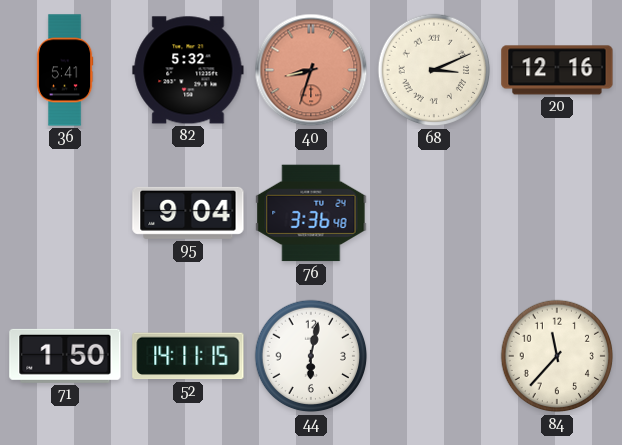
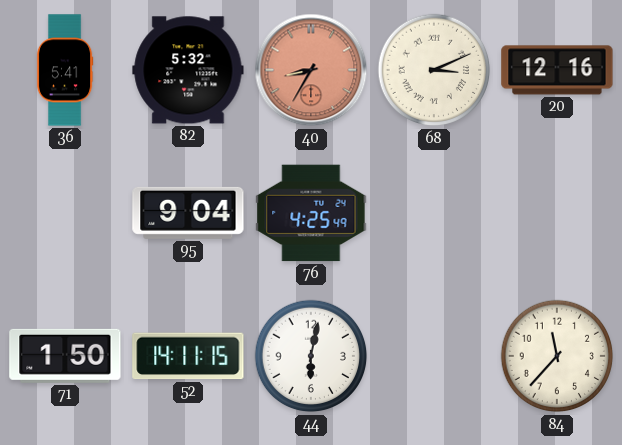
40: 8:33 -> 8:35
76: 3:36 -> 4:25
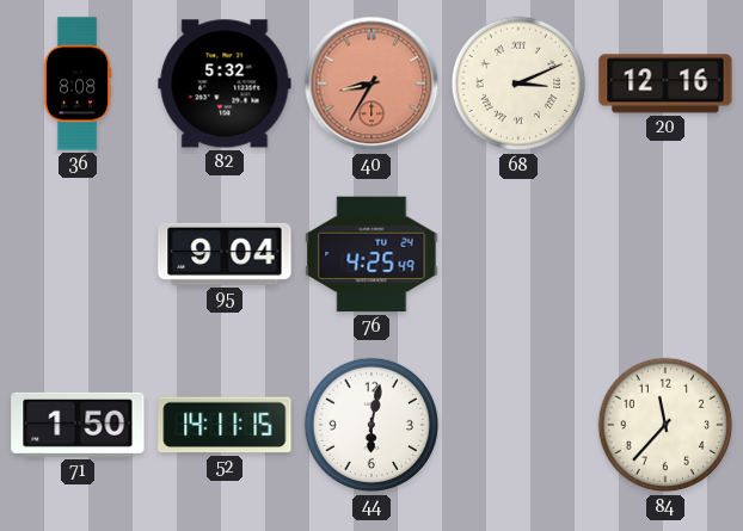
36: 5:41 -> 8:08
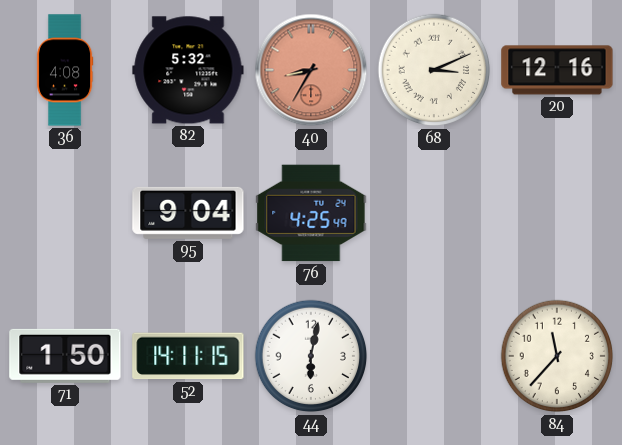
36: 8:08 -> 4:08
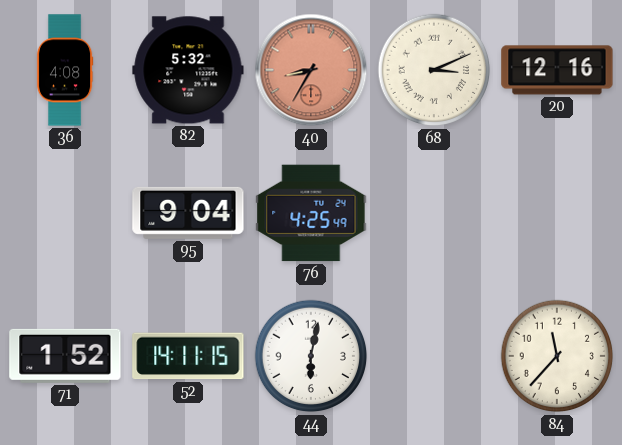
71: 1:50 -> 1:52
